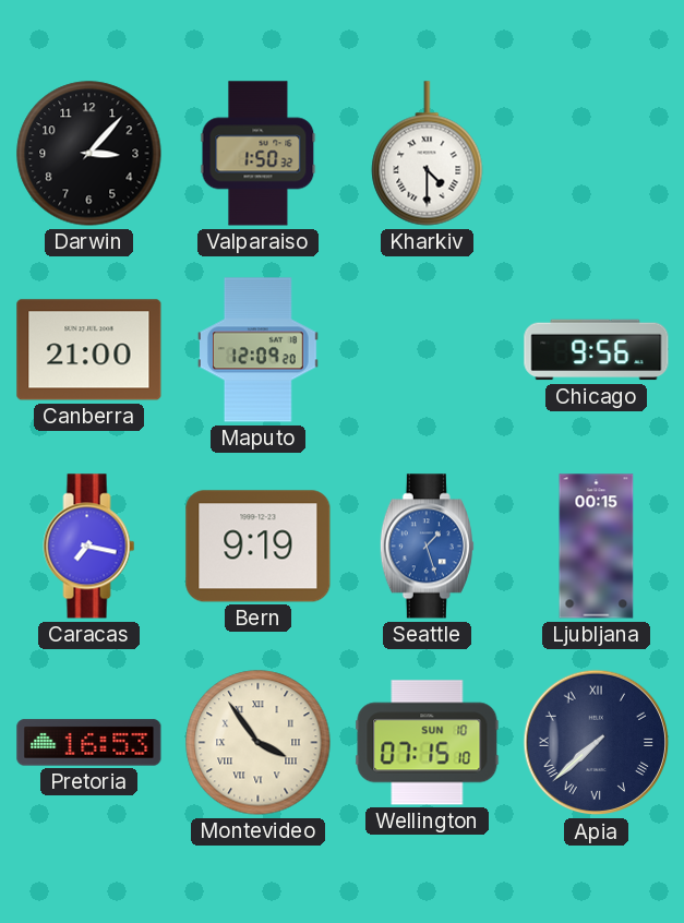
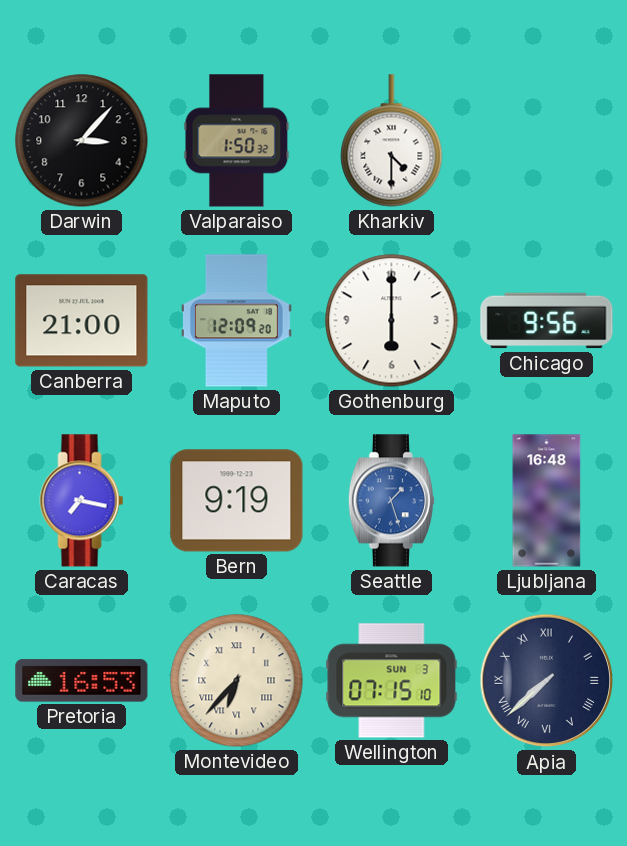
Gothenburg: none -> 6:00
Ljubljana: 00:15 -> 16:48
Montevideo: 3:54 -> 6:37
Wellington date: SUN 10 -> SUN 3
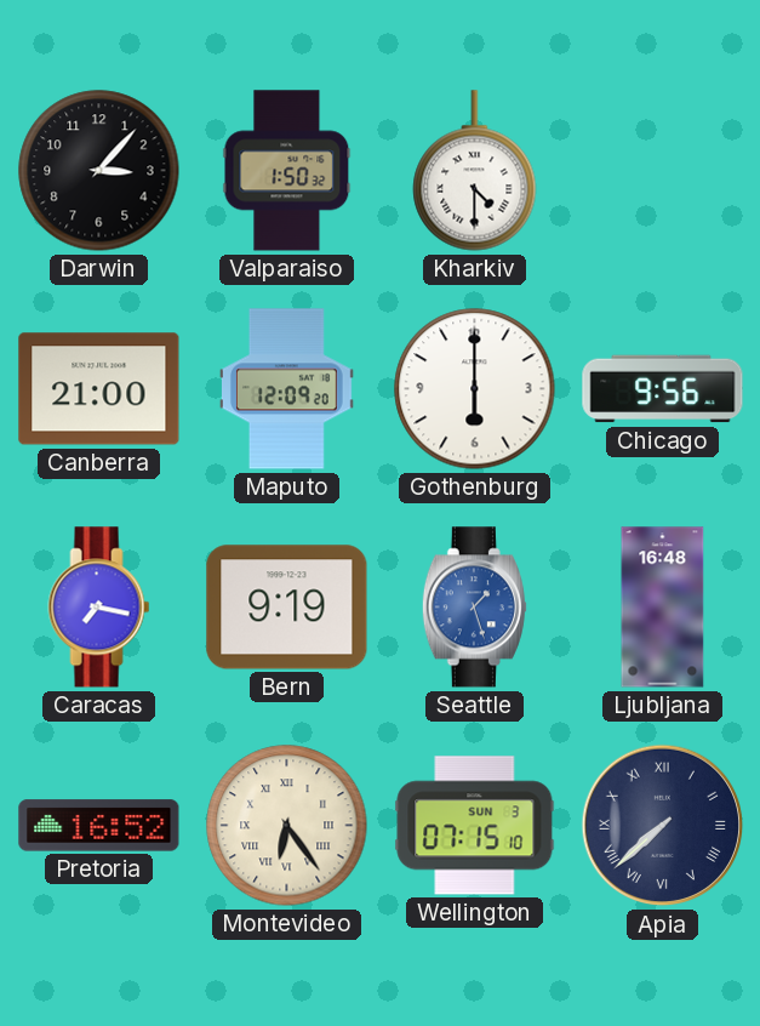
Pretoria: 16:53 -> 16:52
Montevideo: 6:37 -> 6:24
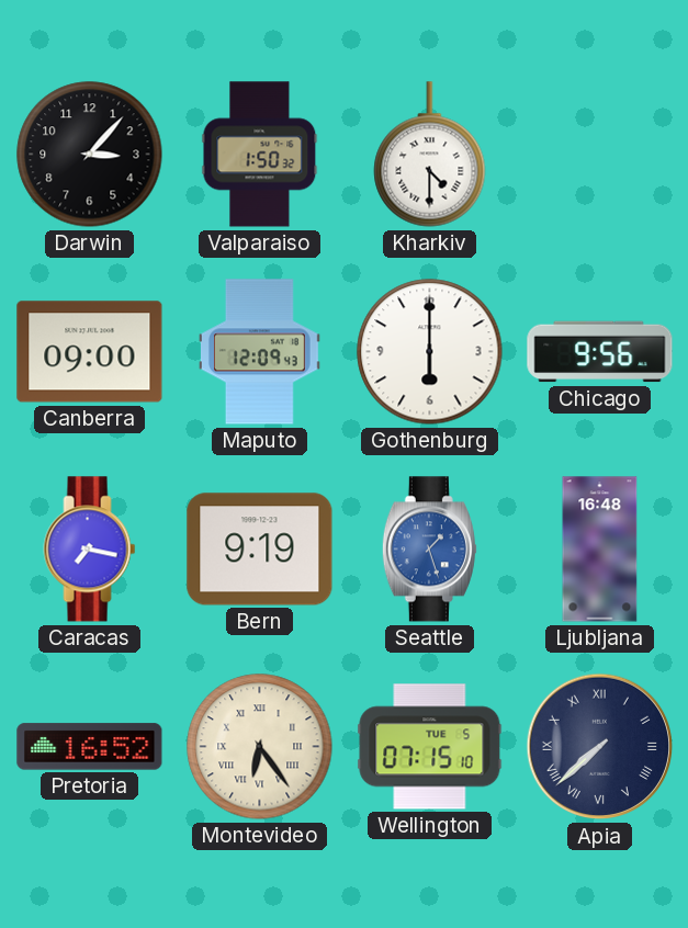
Canberra: 21:00 -> 09:00
Maputo: 12:09:20 -> 12:09:43
Wellington date: SUN 3 -> TUE 5
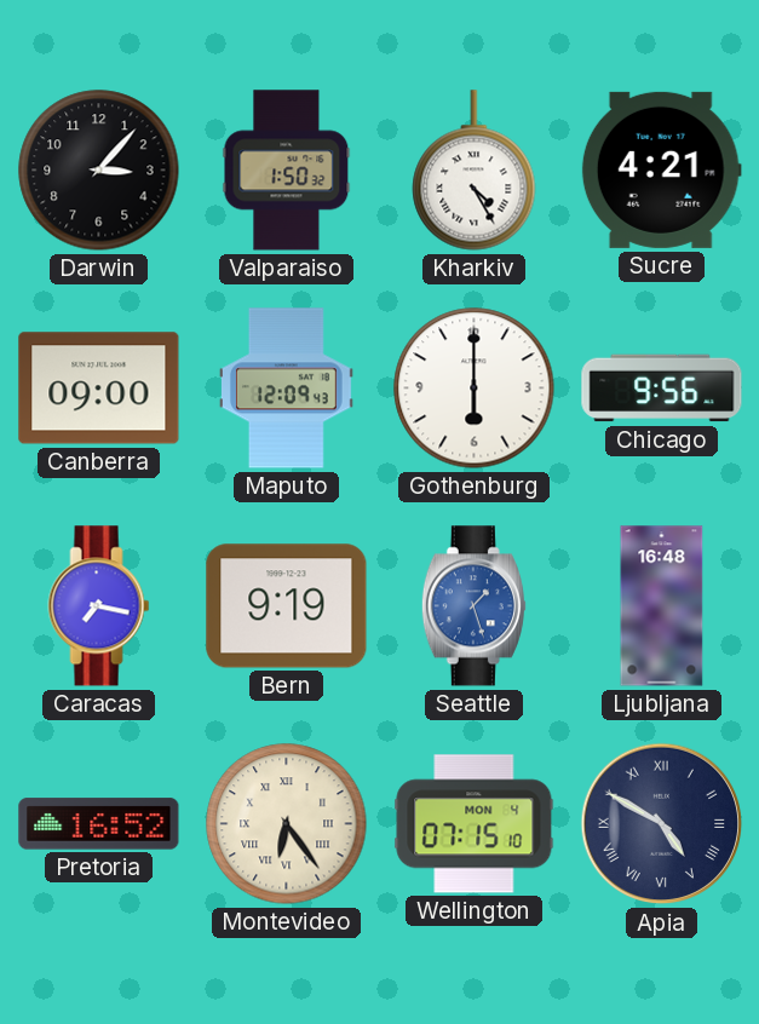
Kharkiv: 4:30 -> 4:25
Sucre: none -> 4:21
Wellington date: TUE 5 -> MON 4
Apia: 7:38 -> 4:50
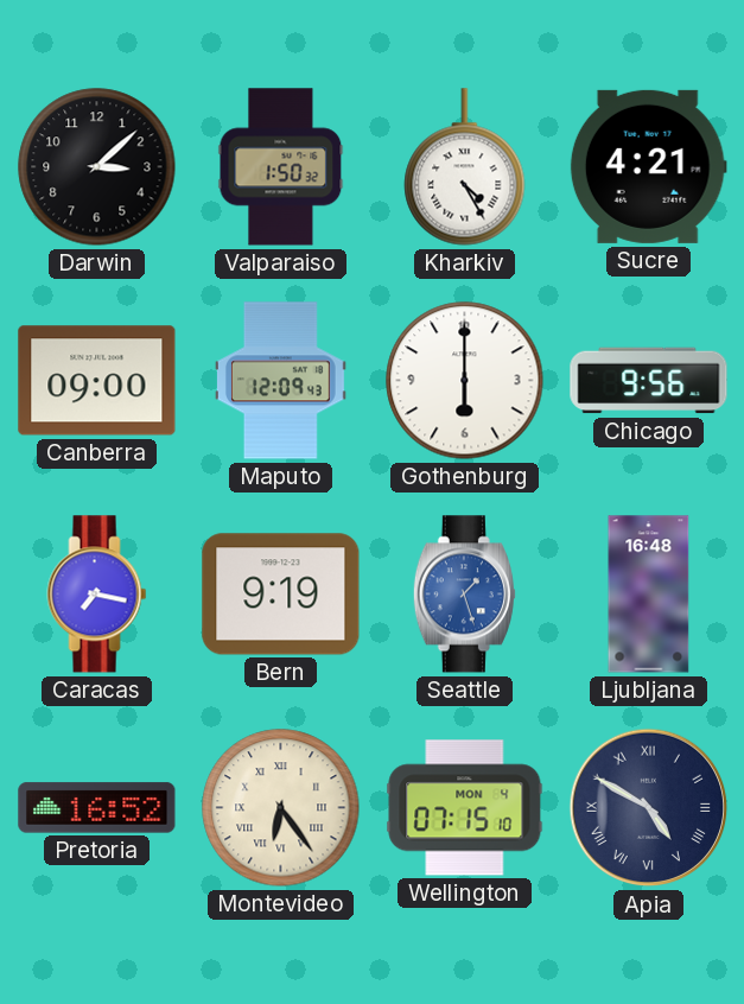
Darwin: 3:07 -> 3:08
